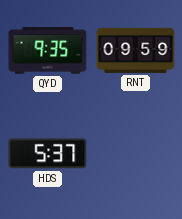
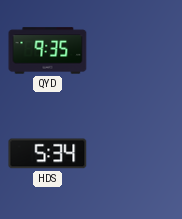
RNT: 09:59 -> none
HDS: 5:37 -> 5:34
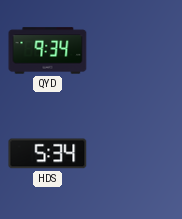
QYD: 9:35 -> 9:34
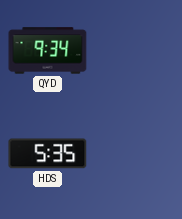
HDS: 5:34 -> 5:35
